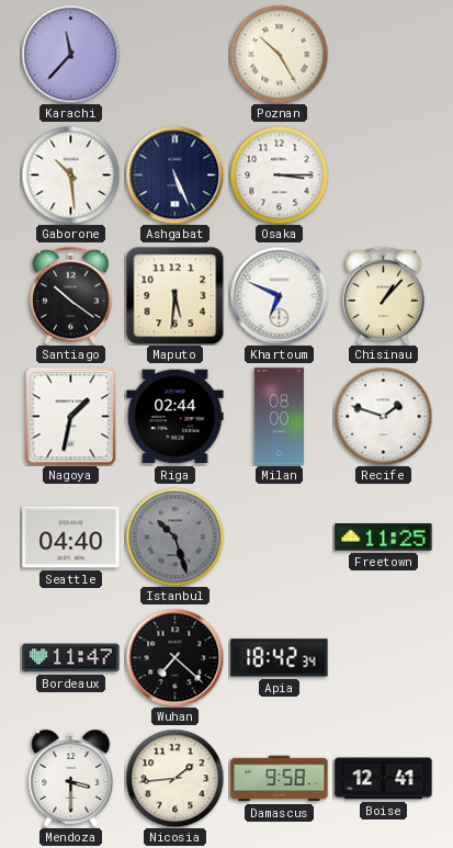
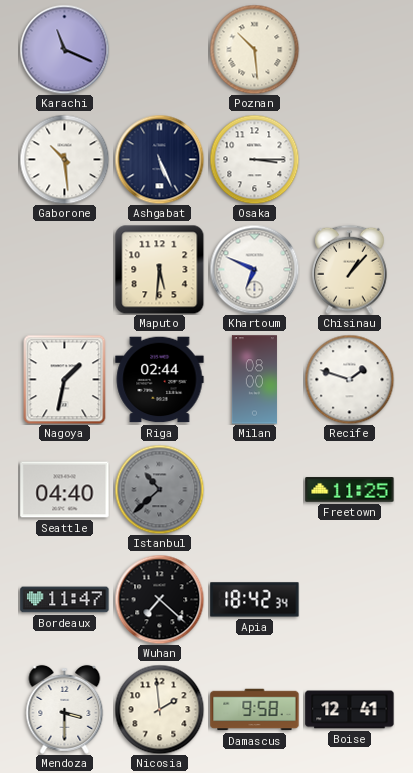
Karachi: 11:37 -> 11:19
Poznan: 10:25 -> 10:29
Santiago: 10:21 -> none
Istanbul: 10:27 -> 10:38
Nicosia: 1:44 -> 1:59
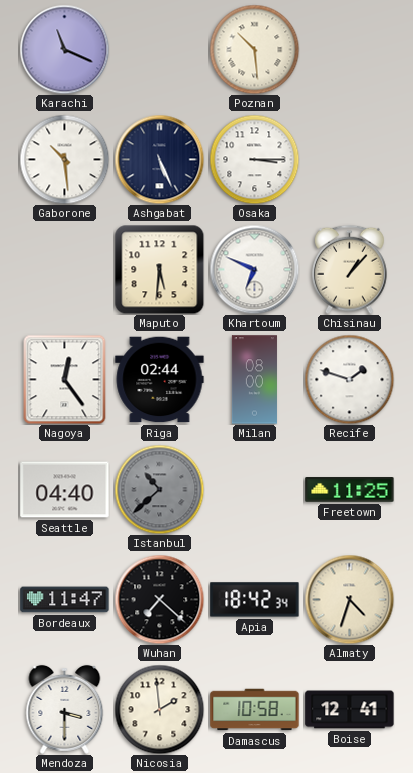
Nagoya: 1:32 -> 12:24
Almaty: none -> 4:33
Damascus: 9:58 -> 10:58
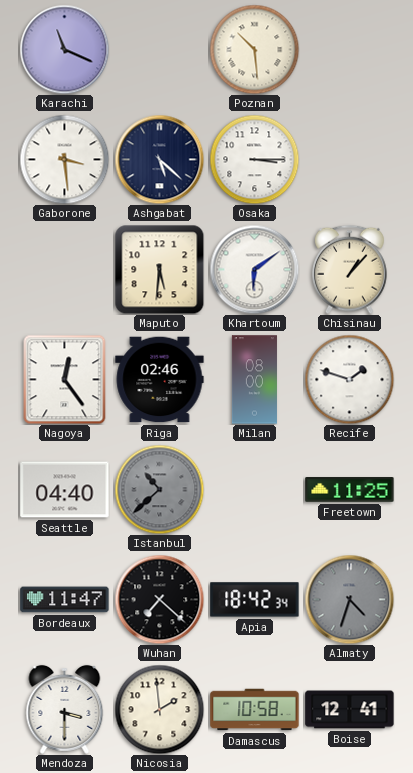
Gaborone: 10:29 -> 3:29
Ashgabat: 5:26 -> 5:22
Khartoum: 6:49 -> 6:09
Riga: 02:44 -> 02:46
Almaty dial: cream -> grey
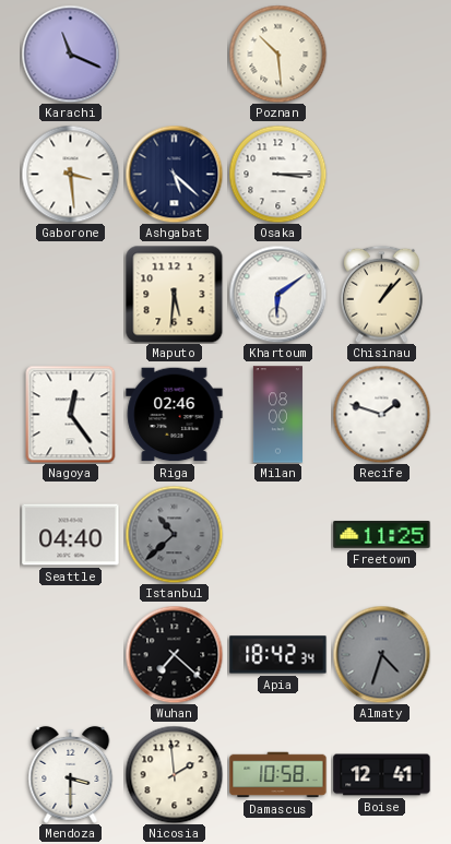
Bordeaux: 11:47 -> none
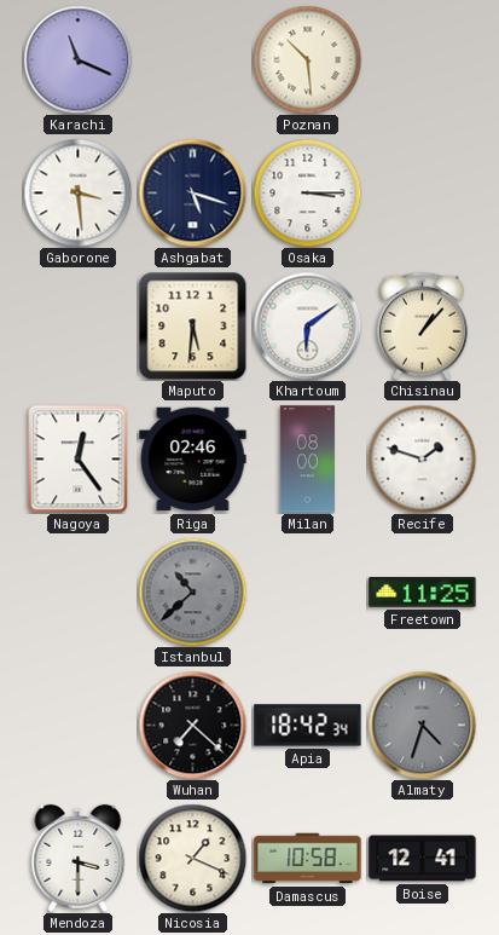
Ashgabat: 5:22 -> 5:18
Seattle: 04:40 -> none
Nicosia: 1:59 -> 1:19
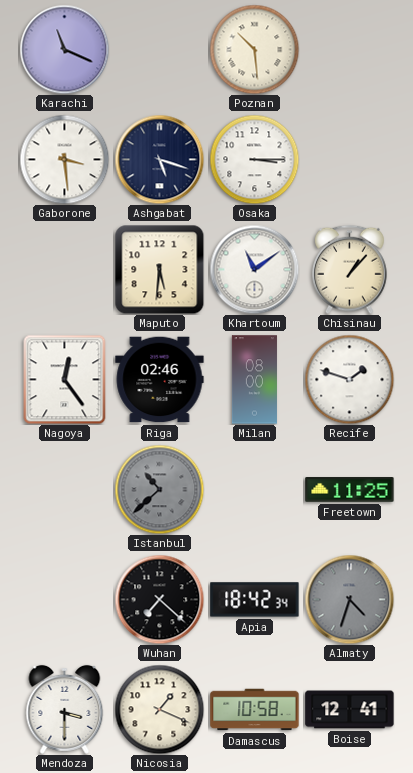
Khartoum: 6:09 -> 11:09
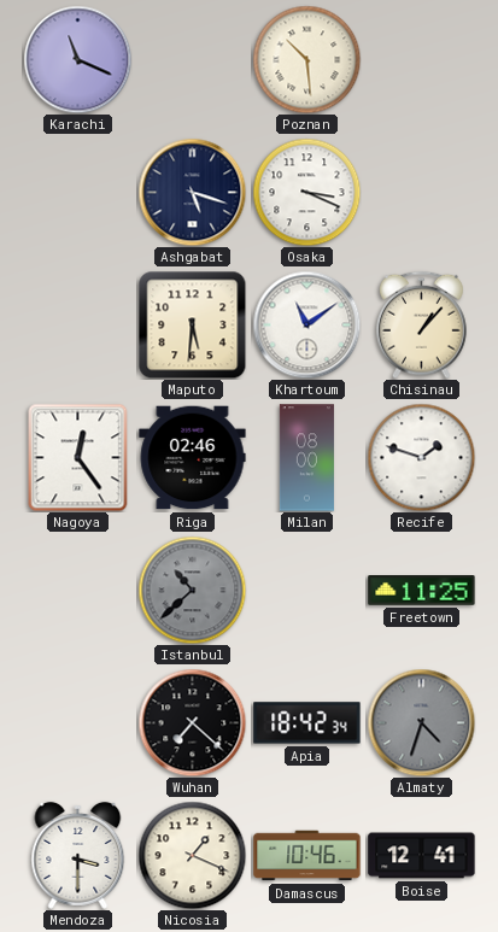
Gaborone: 3:29 -> none
Osaka: 3:15 -> 3:19
Damascus: 10:58 -> 10:46
